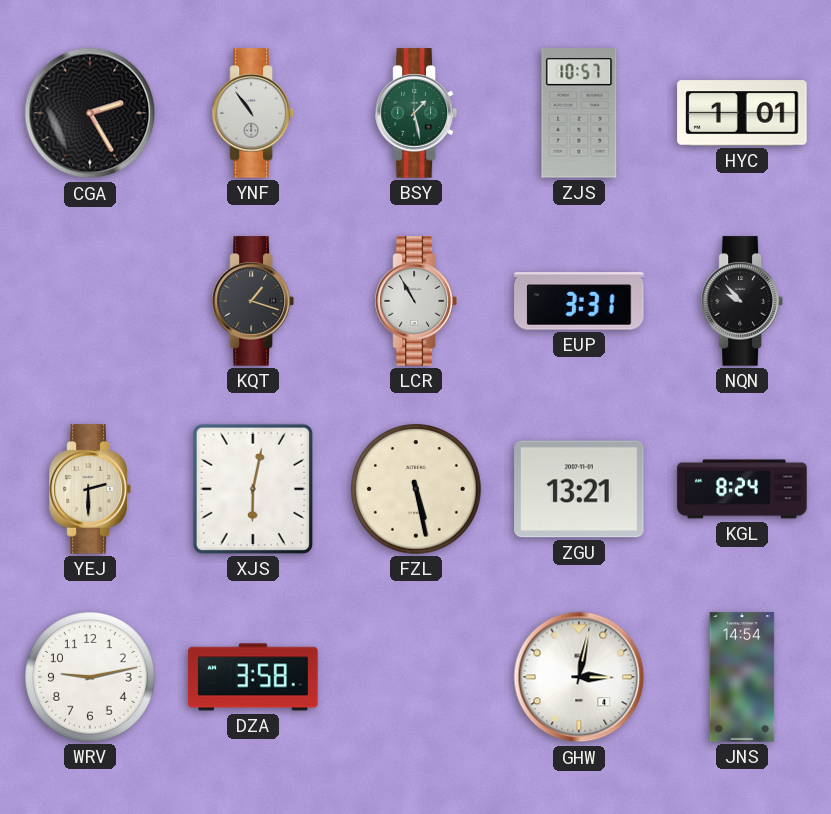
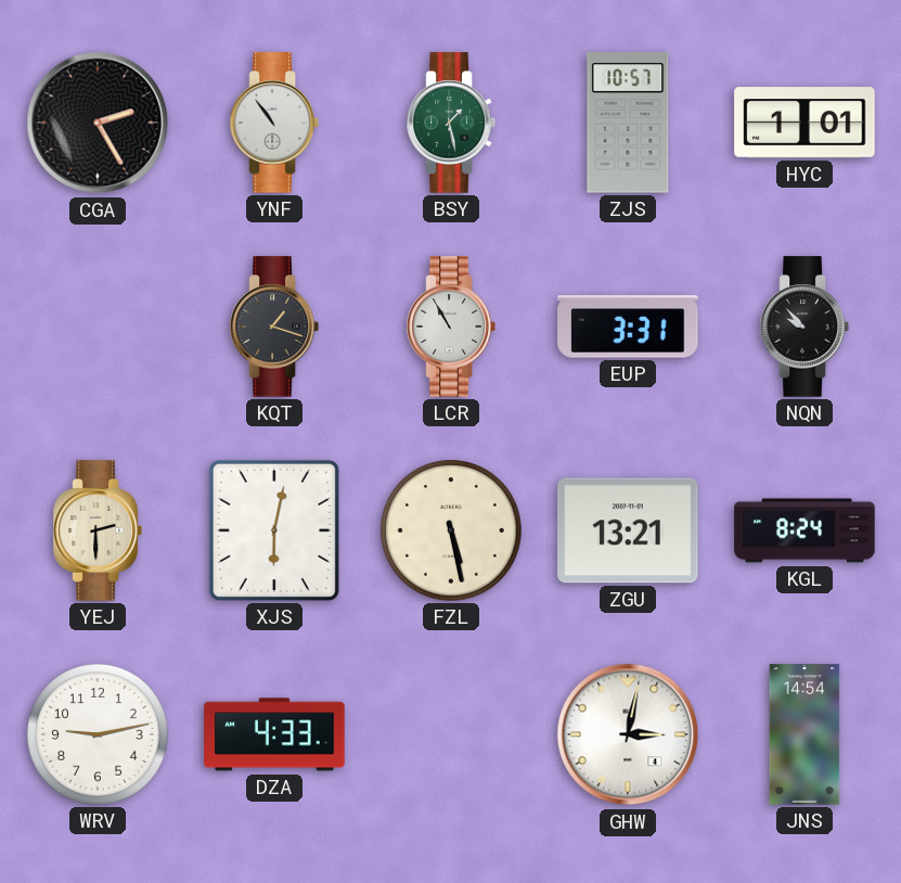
DZA: 3:58 -> 4:33
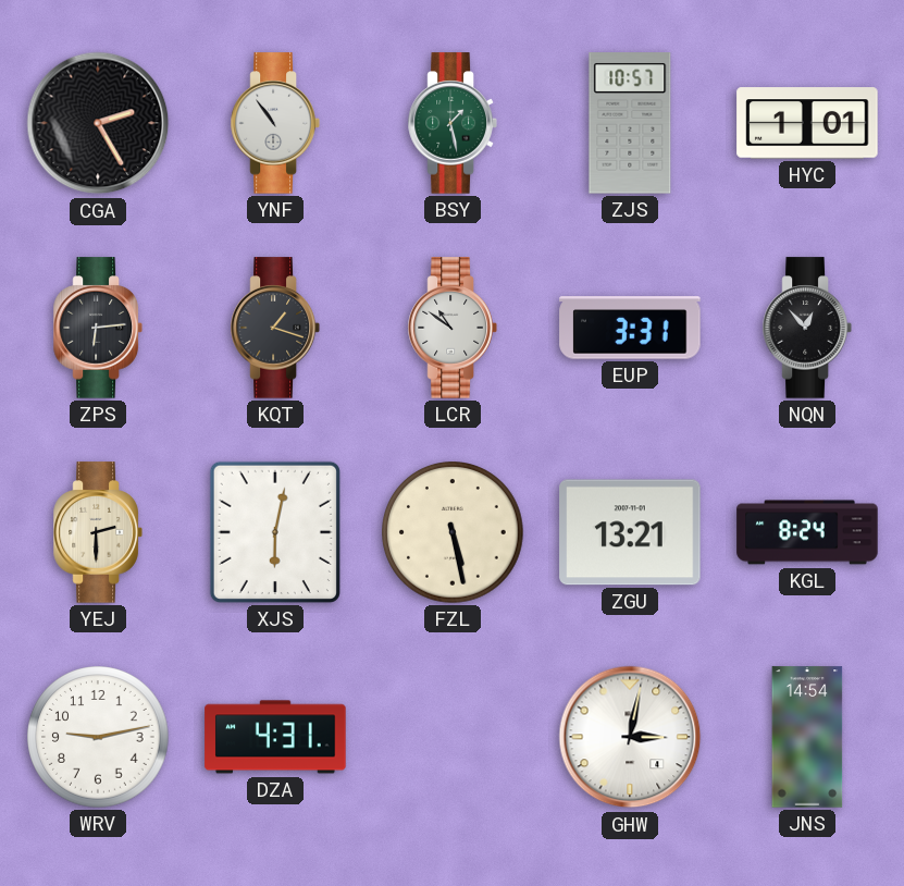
ZPS: none -> 6:14
LCR: 10:55 -> 10:51
NQN: 9:53 -> 12:53
DZA: 4:33 -> 4:31
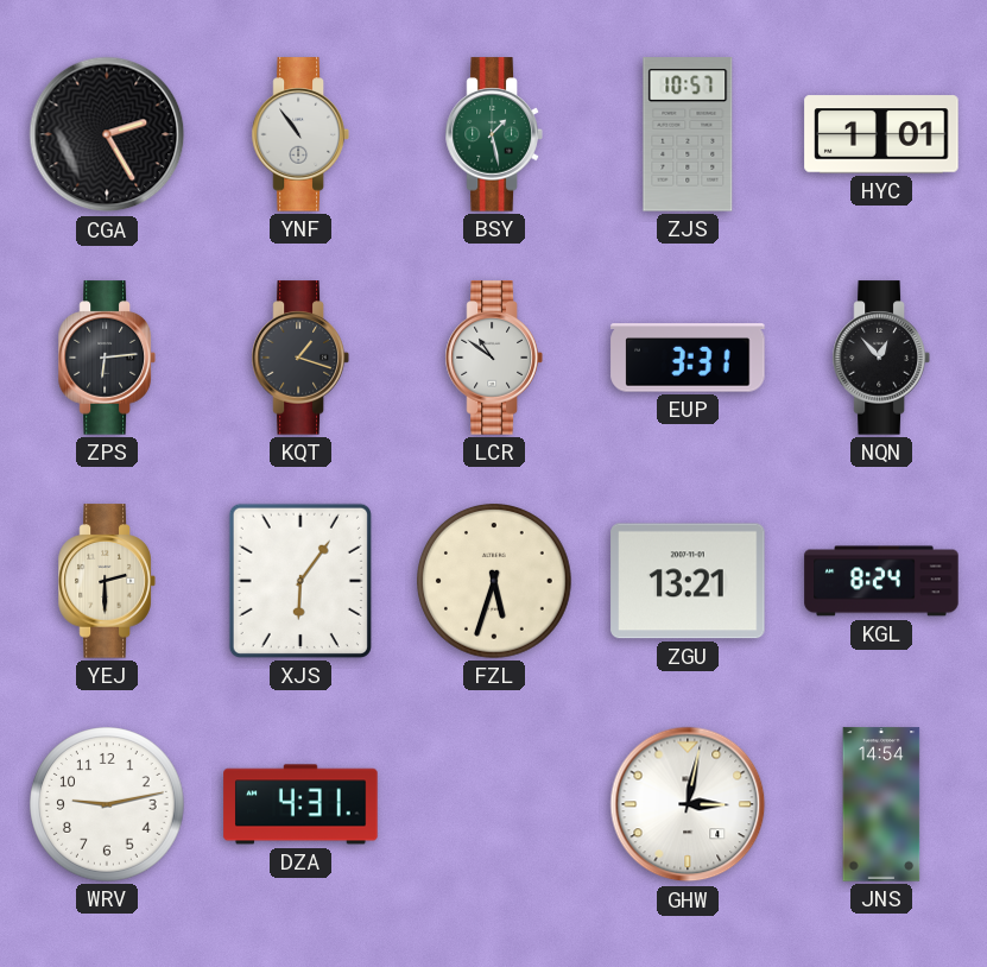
XJS: 6:02 -> 6:06
FZL: 5:28 -> 5:33
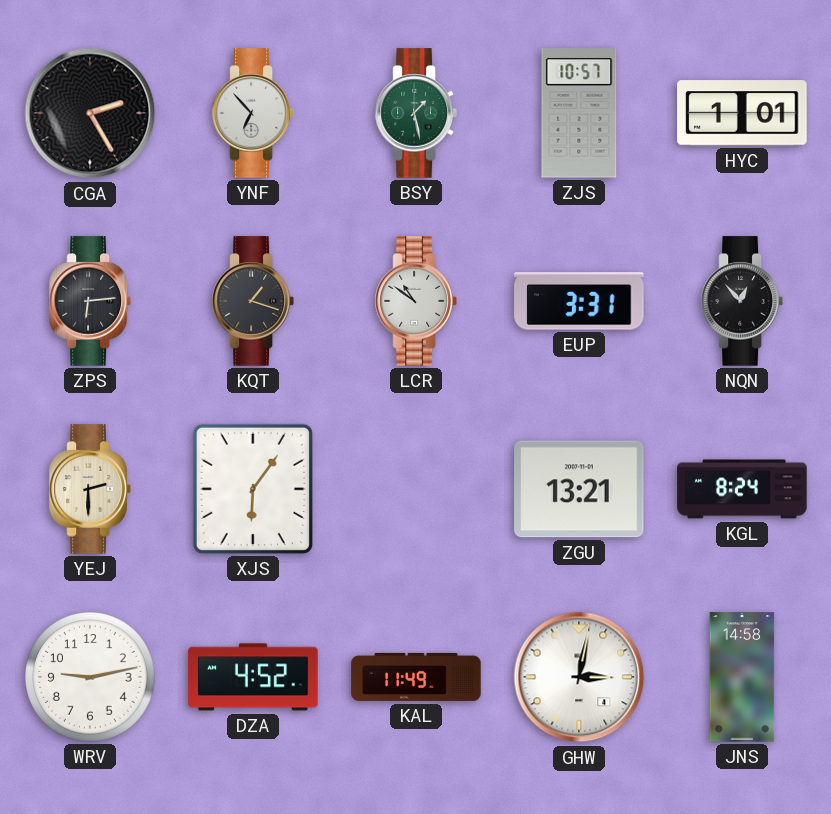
YNF: 10:54 -> 6:53
FZL: 5:33 -> none
DZA: 4:31 -> 4:52
KAL: none -> 11:49
JNS: 14:54 -> 14:58
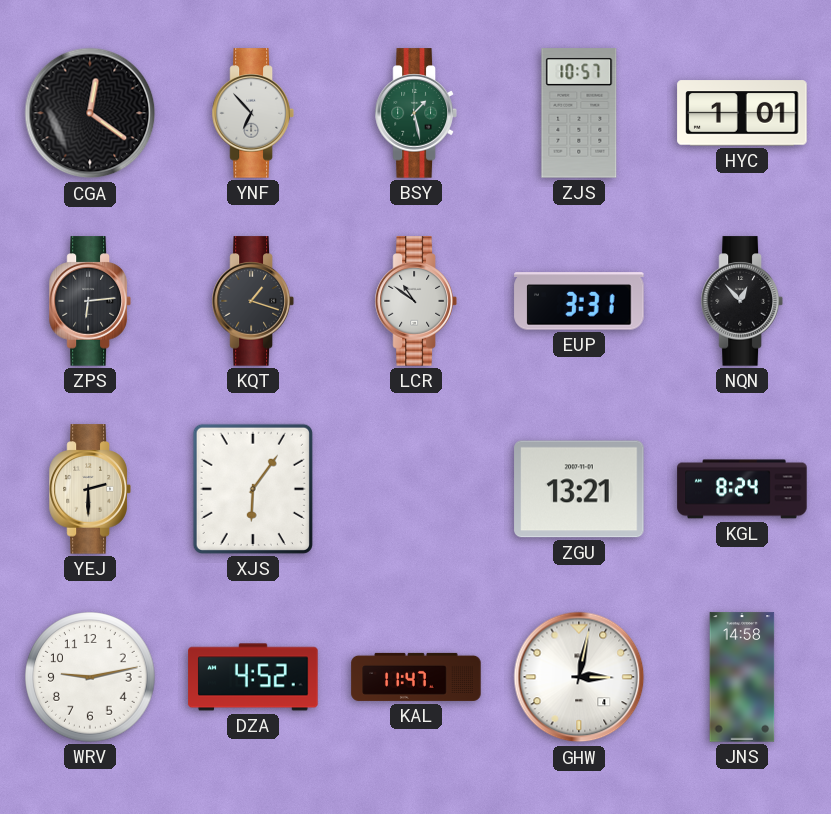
CGA: 2:25 -> 12:21
KAL: 11:49 -> 11:47
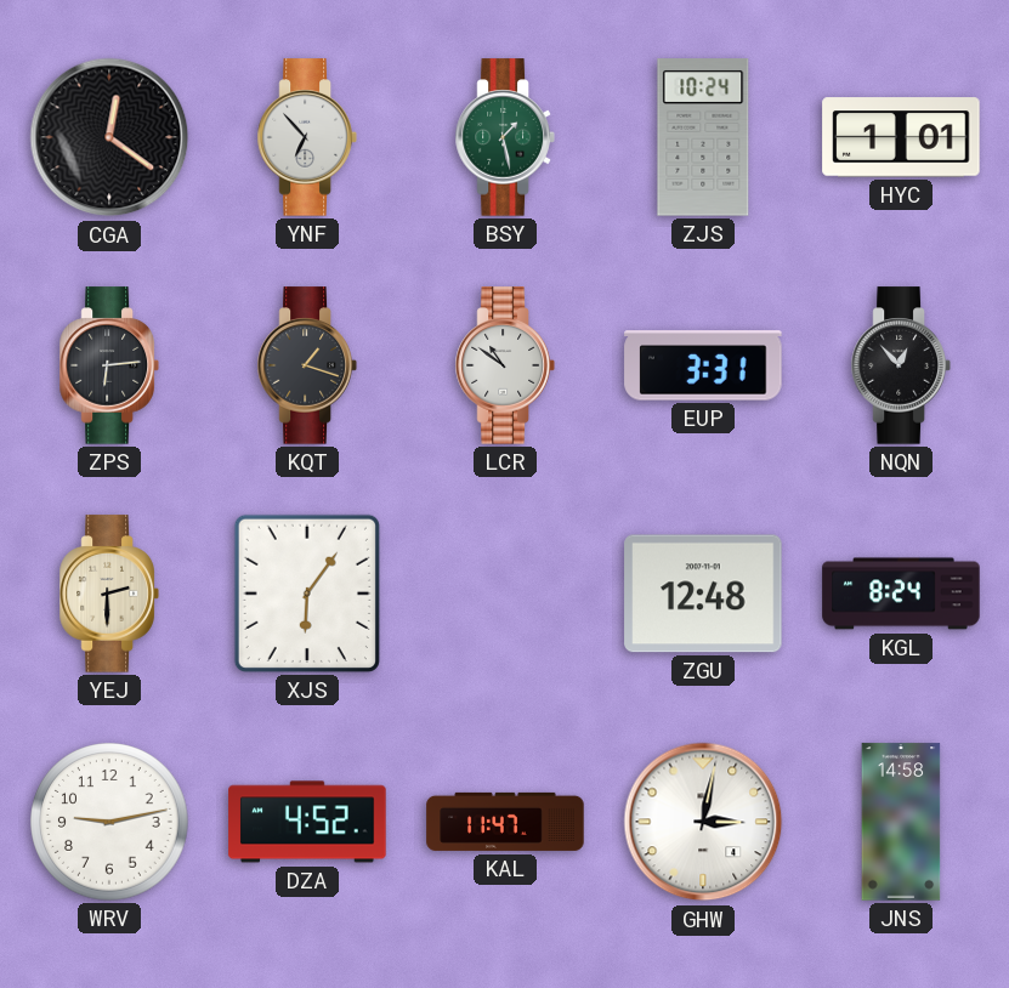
ZJS: 10:57 -> 10:24
ZGU: 13:21 -> 12:48
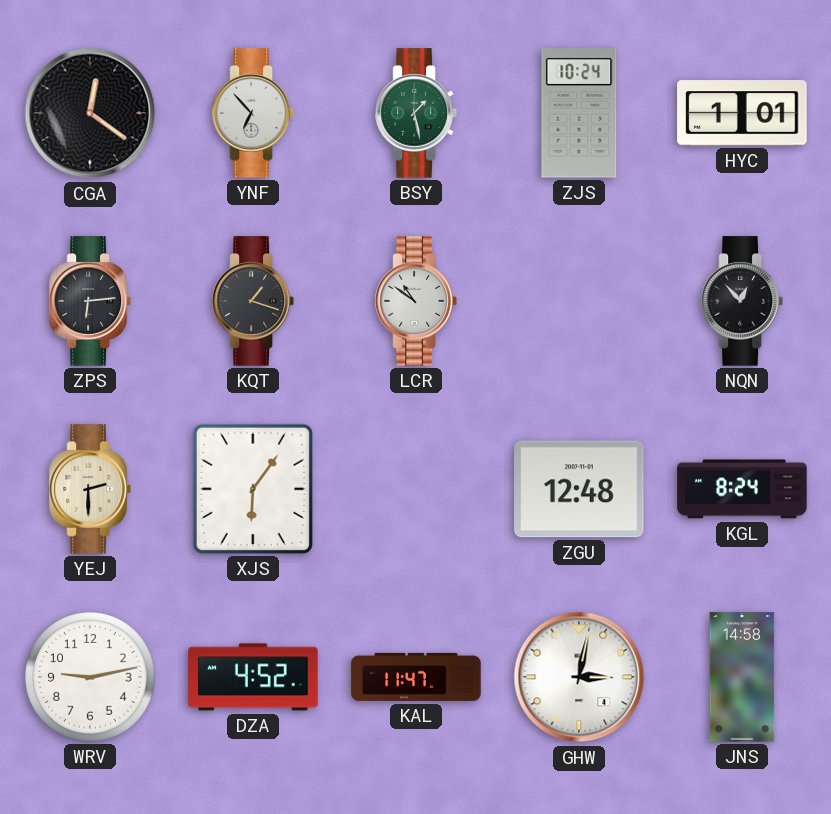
EUP: 3:31 -> none
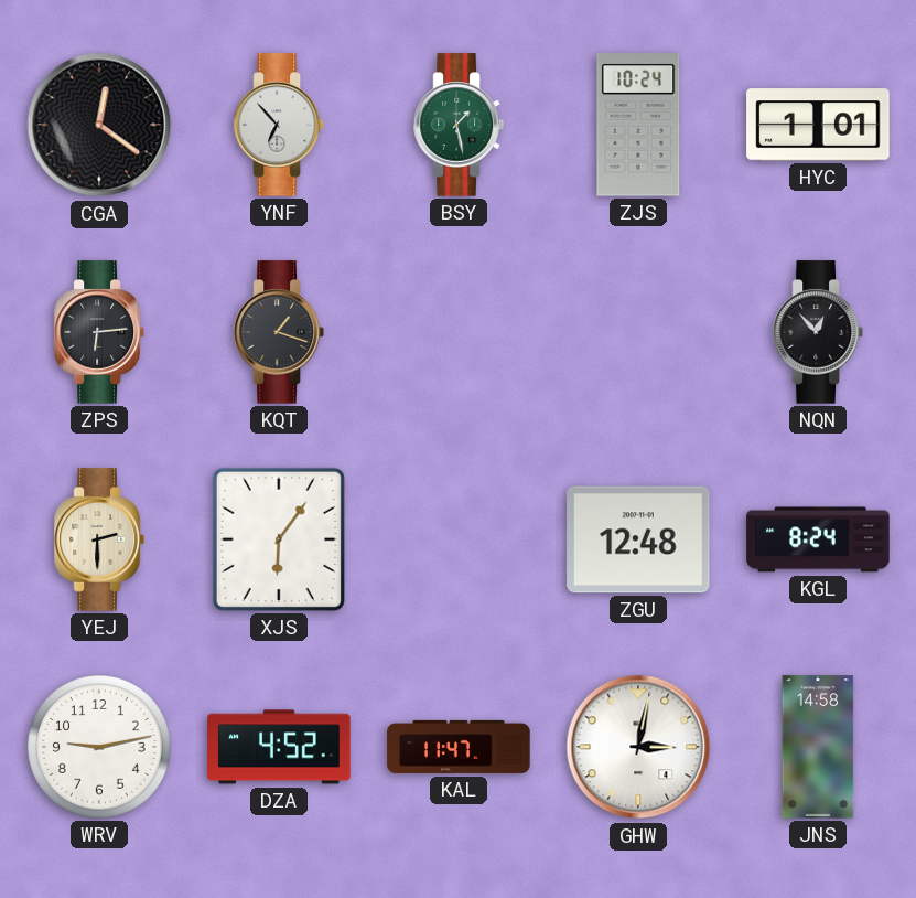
LCR: 10:51 -> none
